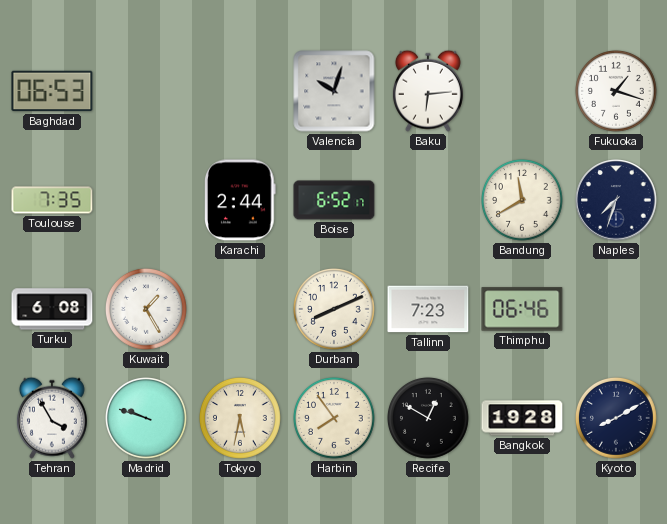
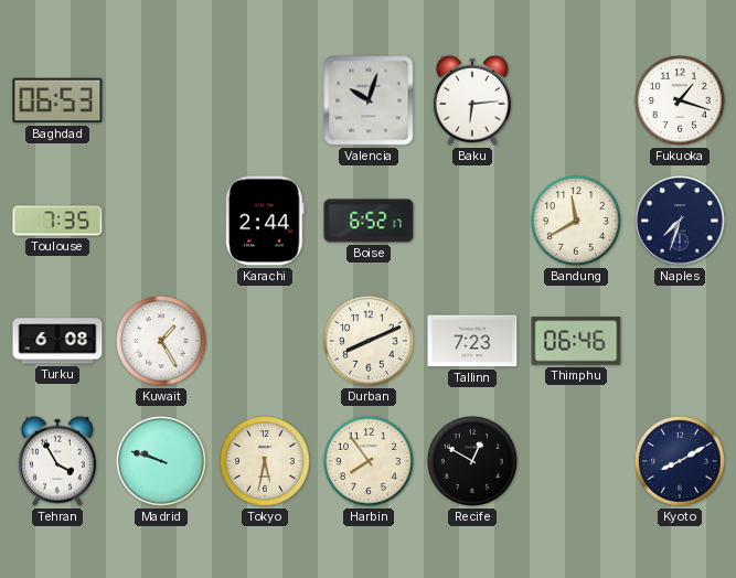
Bangkok: 19:28 -> none
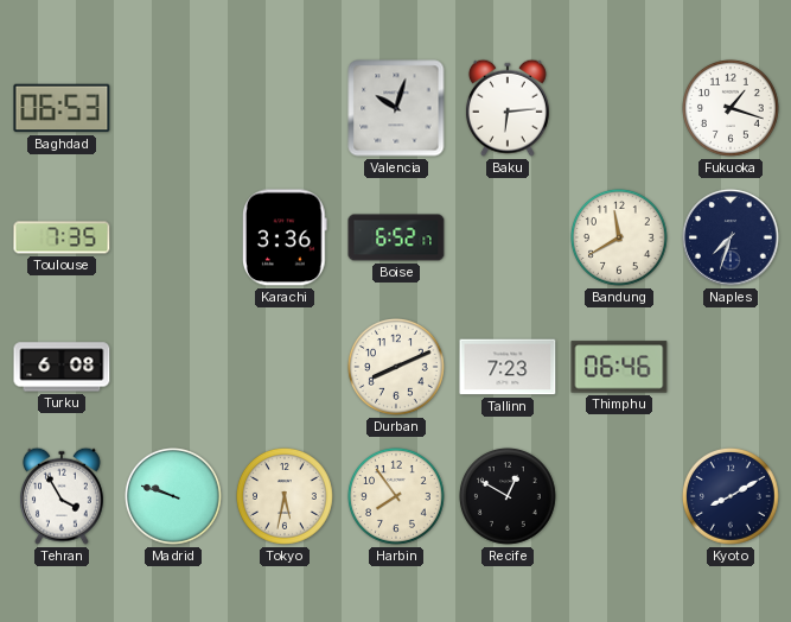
Karachi: 2:44 -> 3:36
Kuwait: 1:25 -> none
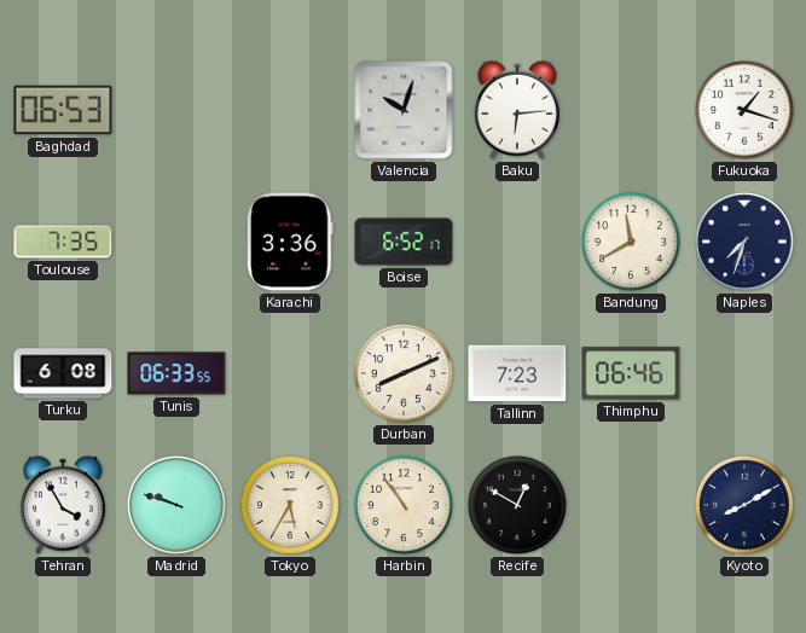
Tunis: none -> 06:33
Tokyo: 5:32 -> 5:35
Harbin: 7:54 -> 10:54
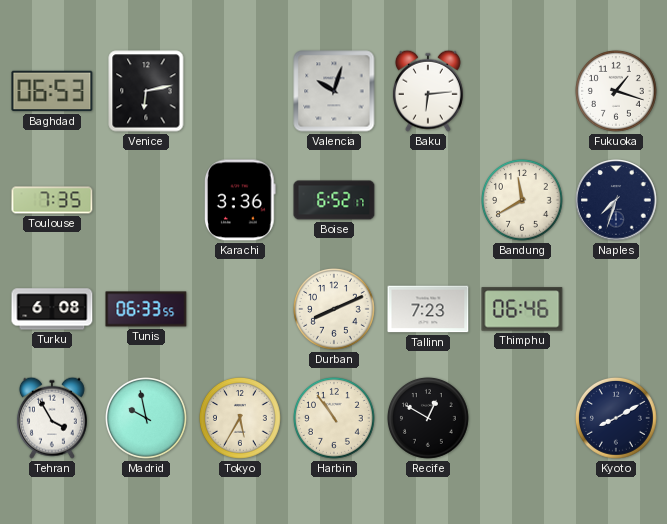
Venice: none -> 6:13
Madrid: 9:48 -> 9:58
